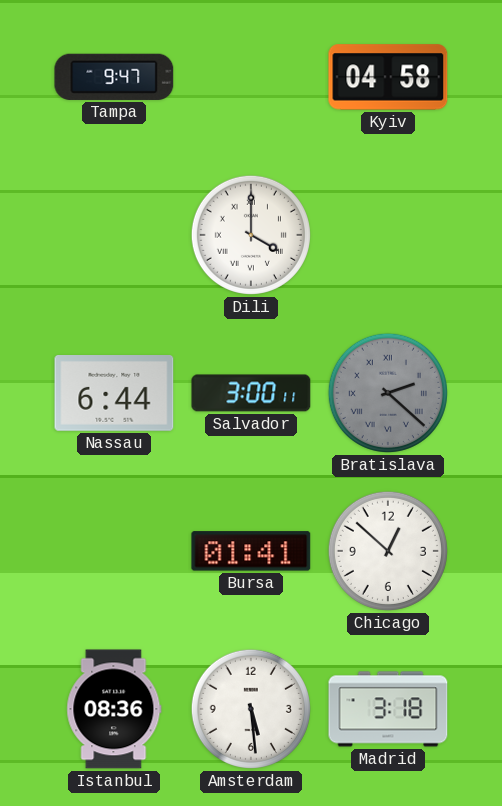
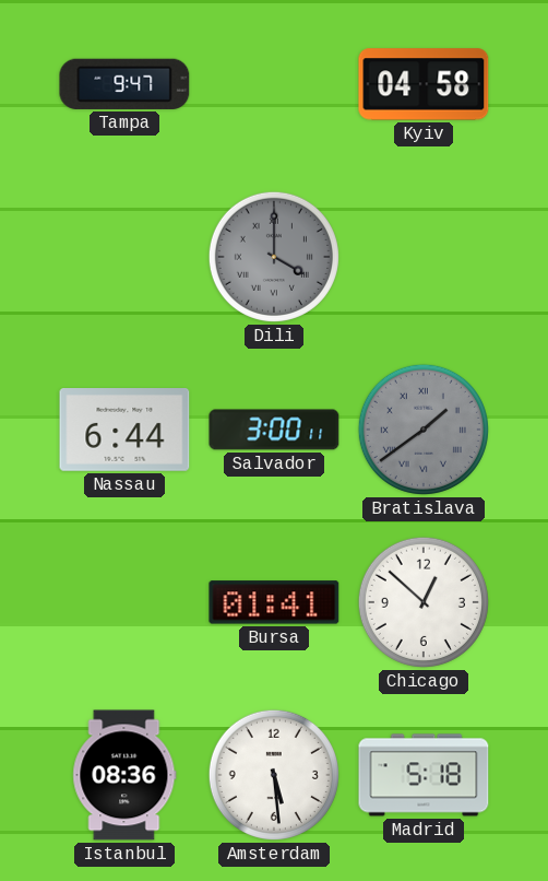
Dili dial: white -> grey
Bratislava: 2:22 -> 1:39
Madrid: 3:18 -> 5:18
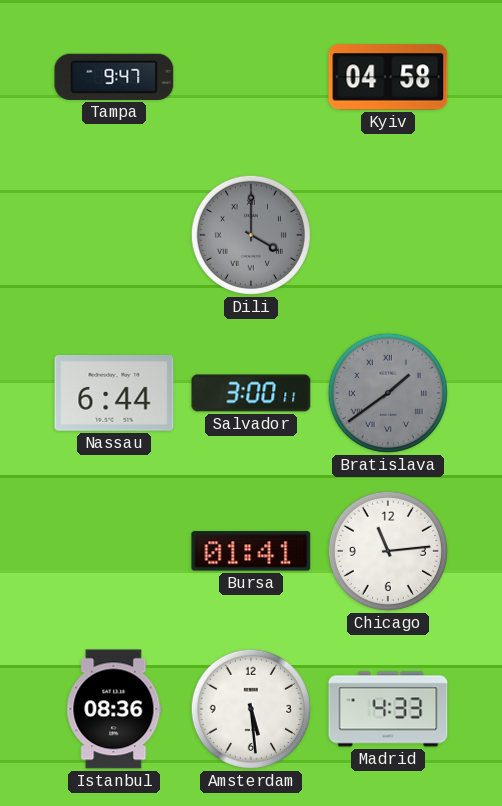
Chicago: 12:52 -> 11:14
Madrid: 5:18 -> 4:33
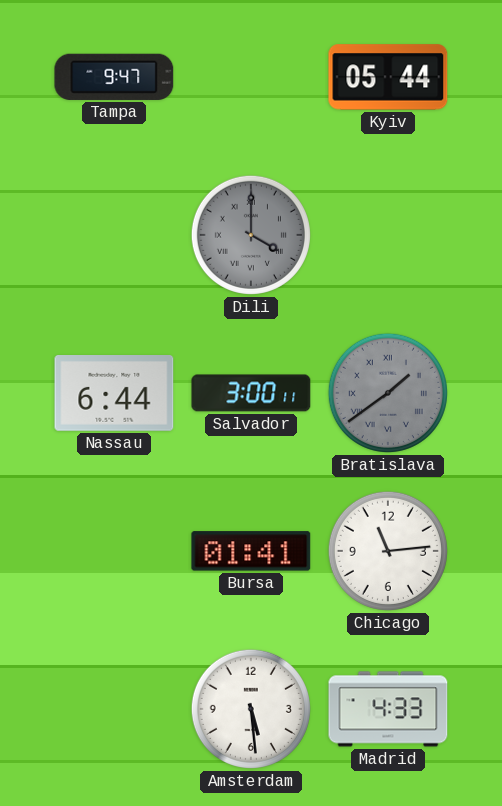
Kyiv: 04:58 -> 05:44
Istanbul: 08:36 -> none
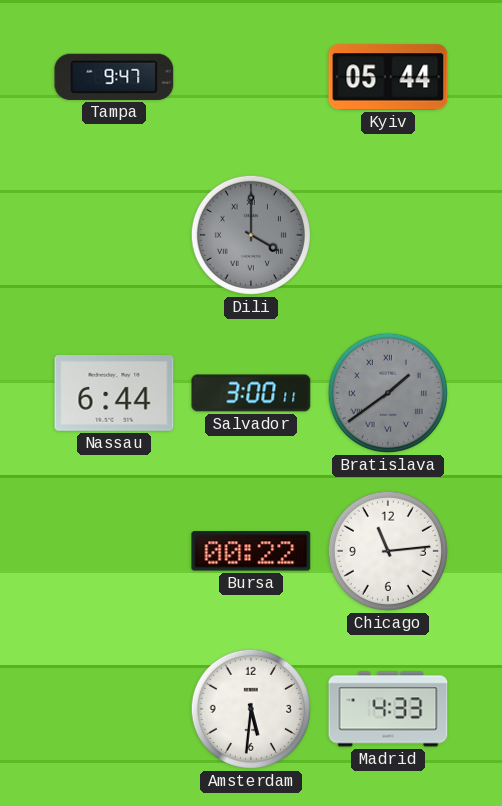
Bursa: 01:41 -> 00:22
Amsterdam: 5:29 -> 5:31
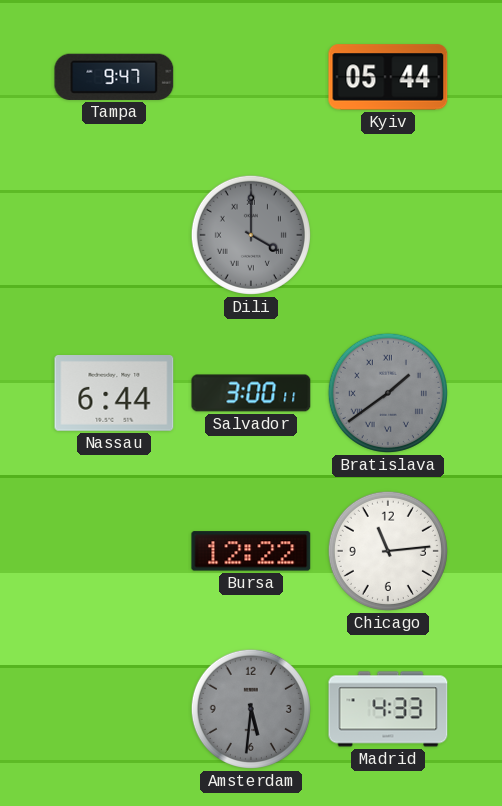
Bursa: 00:22 -> 12:22
Amsterdam dial: white -> grey
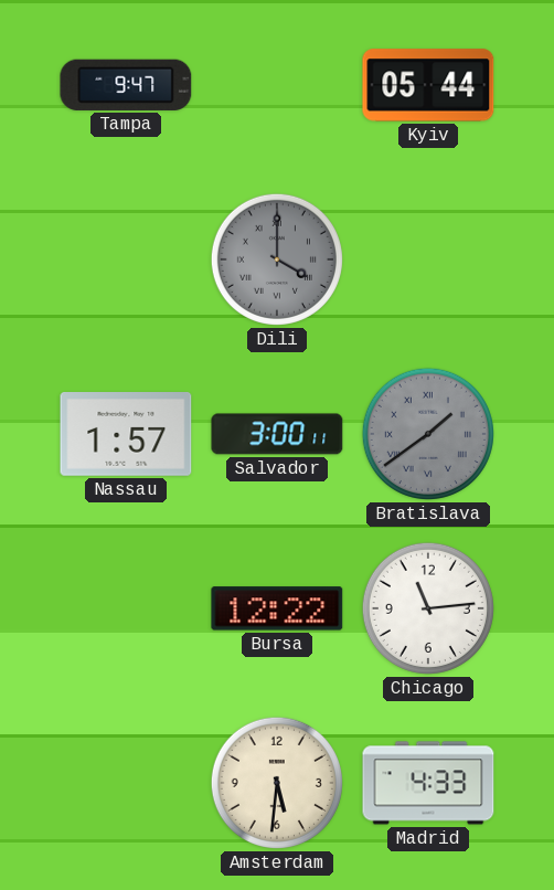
Nassau: 6:44 -> 1:57
Amsterdam dial: grey -> cream
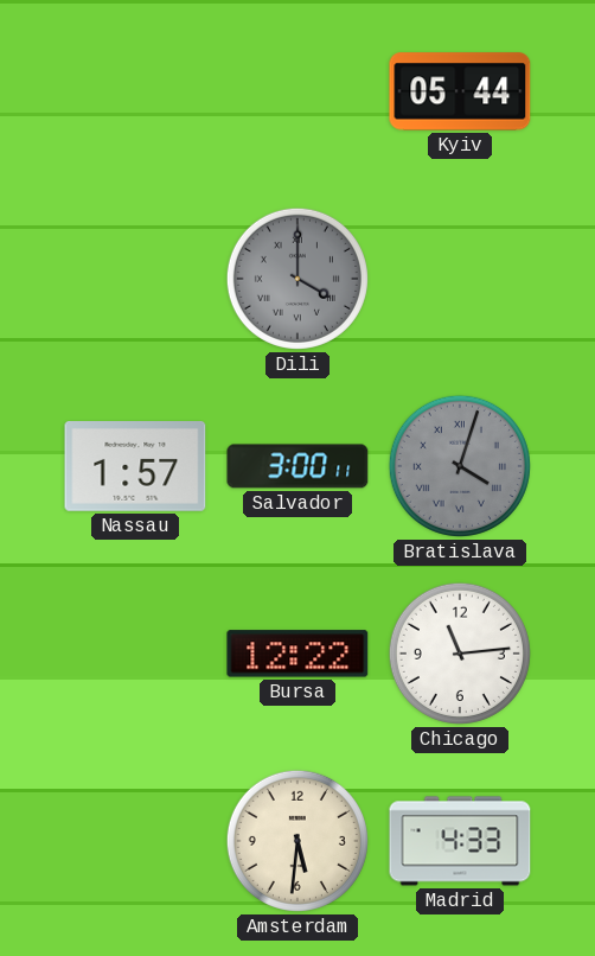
Tampa: 9:47 -> none
Bratislava: 1:39 -> 4:03
